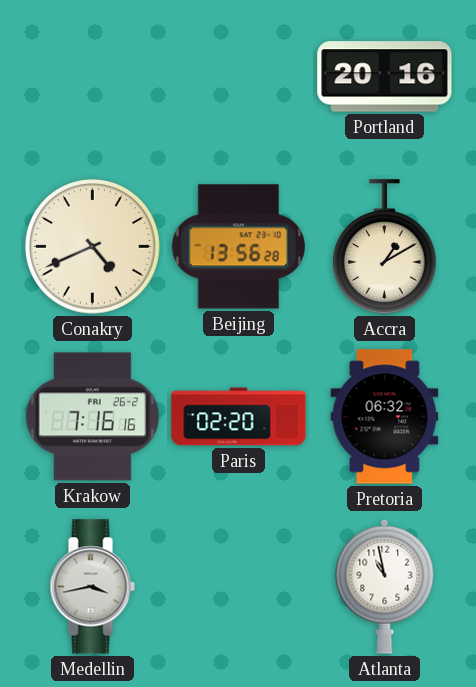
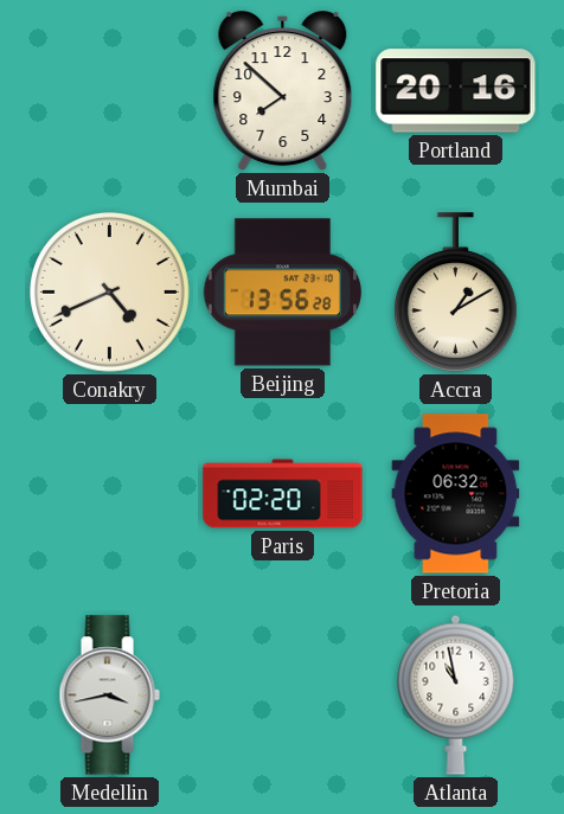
Mumbai: none -> 7:52
Krakow: 7:16 -> none
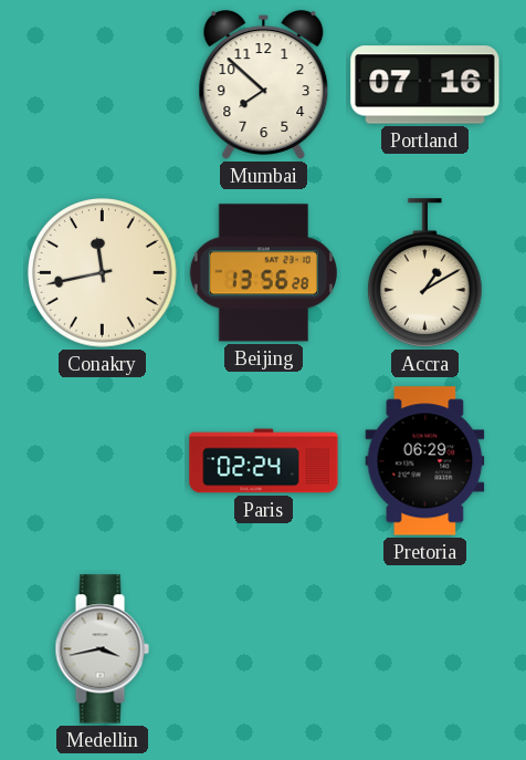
Portland: 20:16 -> 07:16
Conakry: 4:41 -> 11:43
Paris: 02:20 -> 02:24
Pretoria: 06:32 -> 06:29
Atlanta: 10:58 -> none
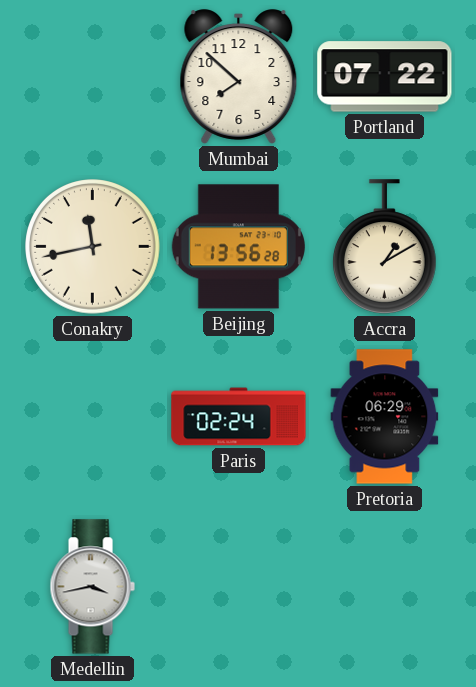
Portland: 07:16 -> 07:22
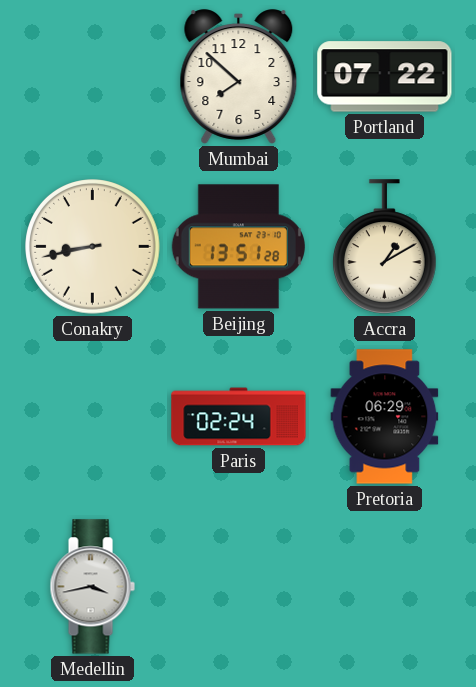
Conakry: 11:43 -> 8:43
Beijing: 13:56 -> 13:51
